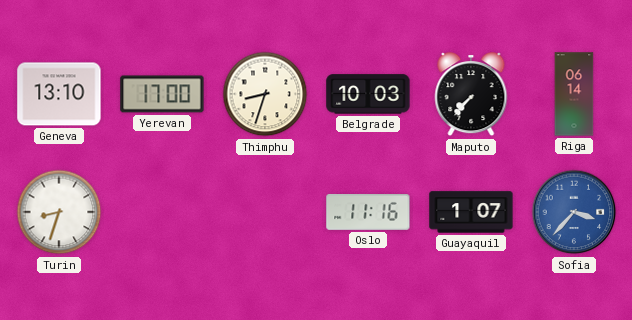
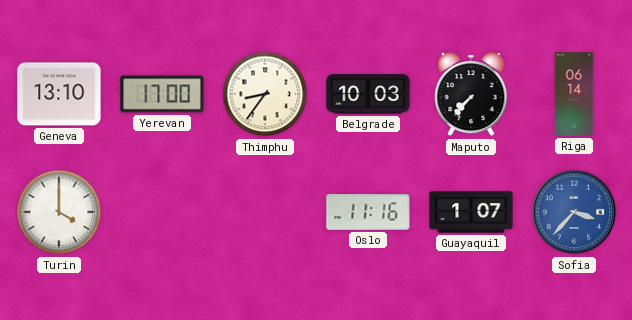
Thimphu: 8:33 -> 8:36
Turin: 8:33 -> 4:00
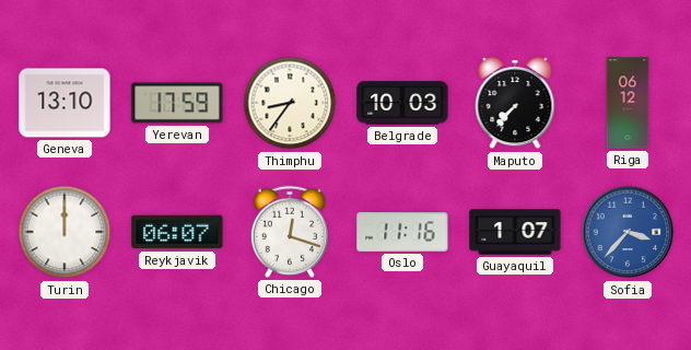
Yerevan: 17:00 -> 17:59
Riga: 06:14 -> 06:12
Turin: 4:00 -> 12:00
Reykjavik: none -> 06:07
Chicago: none -> 12:18
